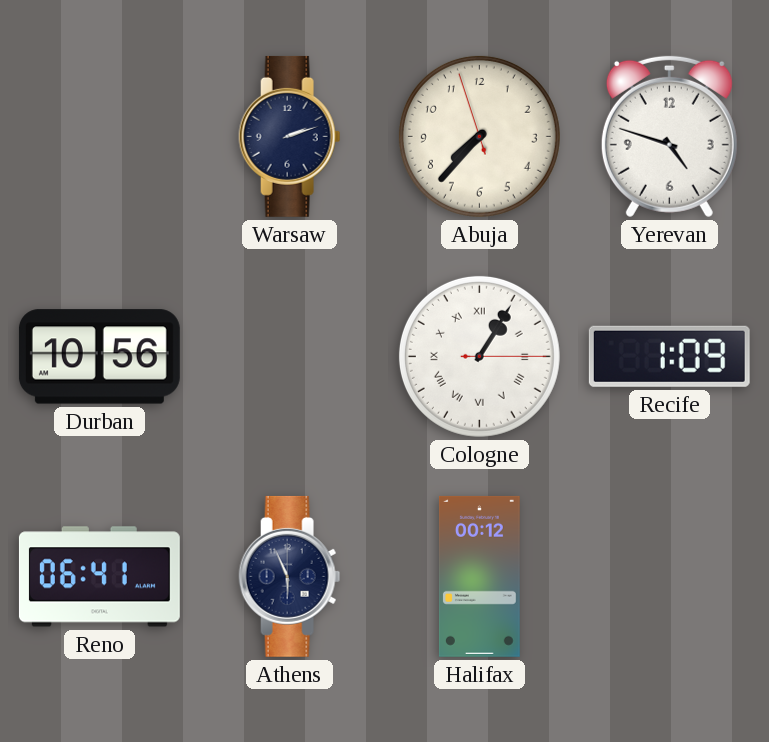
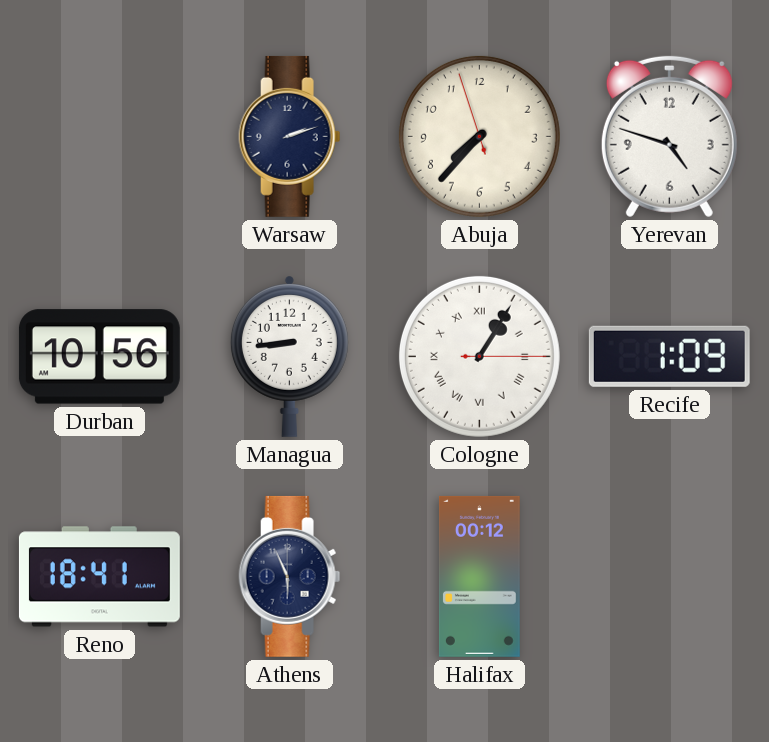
Managua: none -> 8:44
Reno: 06:41 -> 18:41
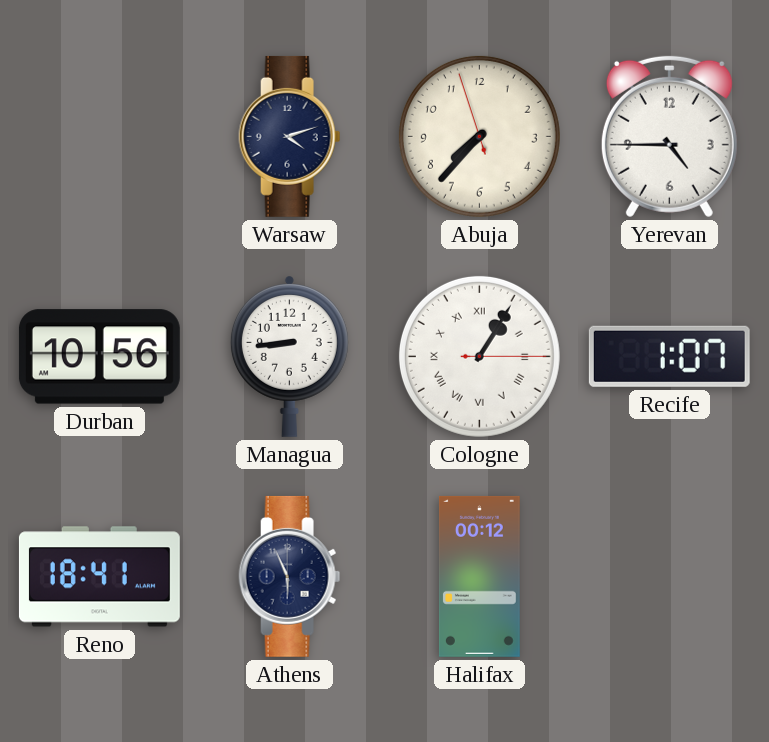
Warsaw: 2:12 -> 4:12
Yerevan: 4:48 -> 4:45
Recife: 1:09 -> 1:07
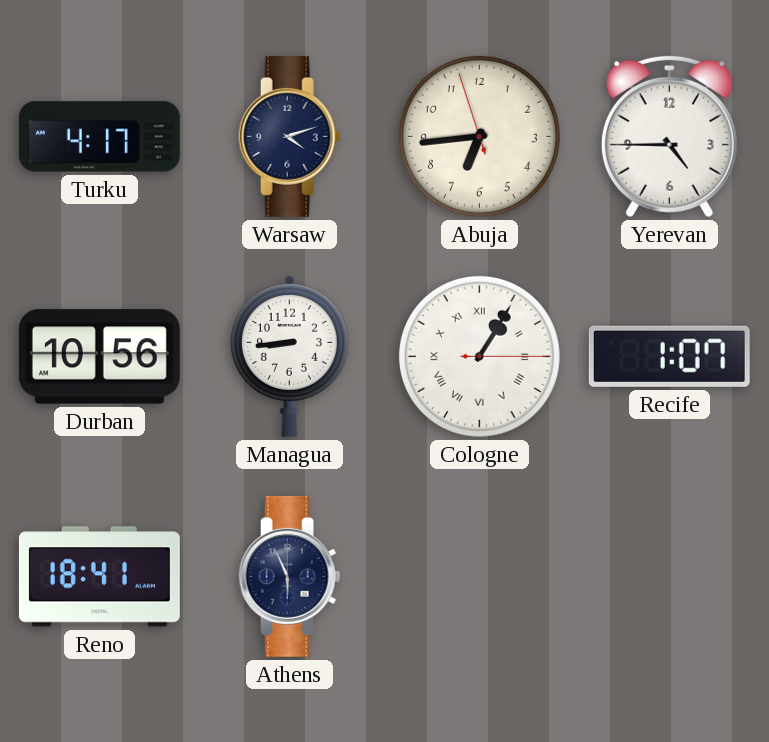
Turku: none -> 4:17
Abuja: 7:36 -> 6:43
Halifax: 00:12 -> none
